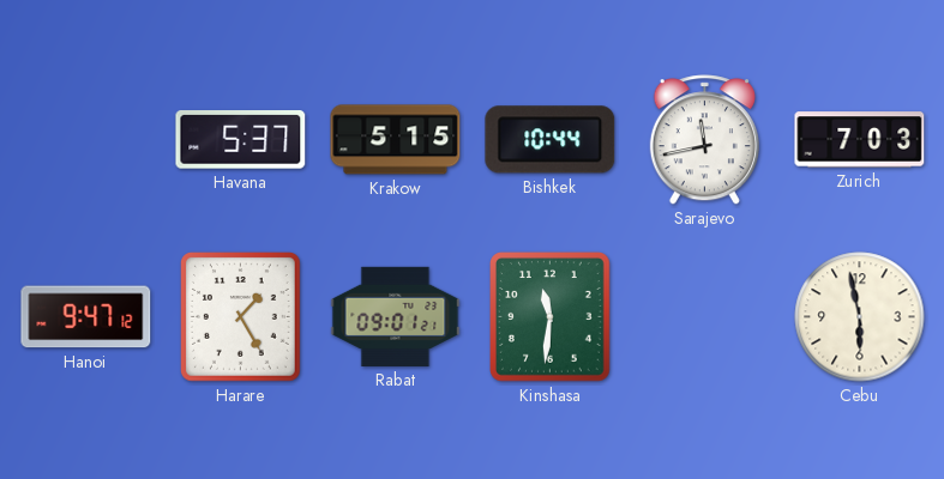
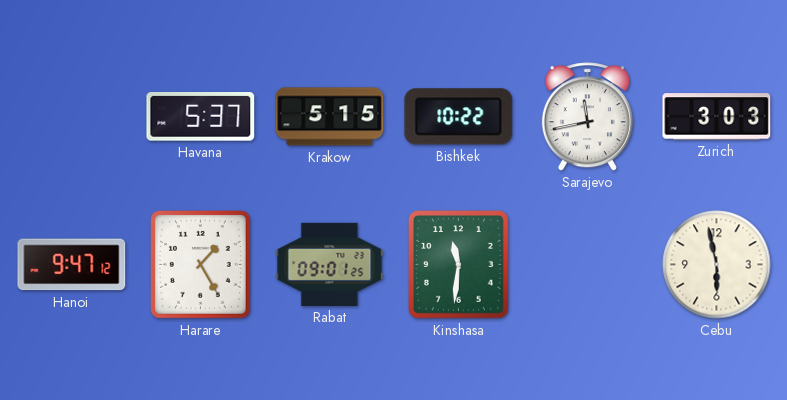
Bishkek: 10:44 -> 10:22
Zurich: 7:03 -> 3:03
Rabat: 09:01:21 -> 09:01:25
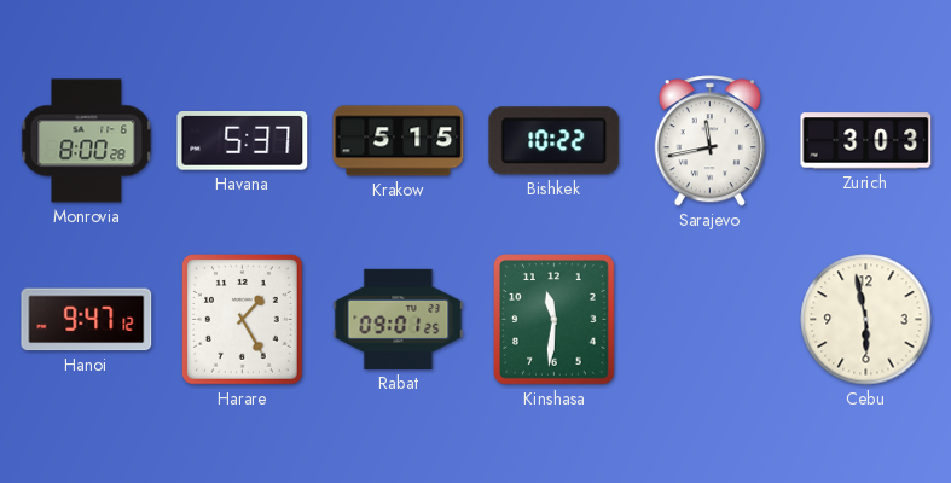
Monrovia: none -> 8:00
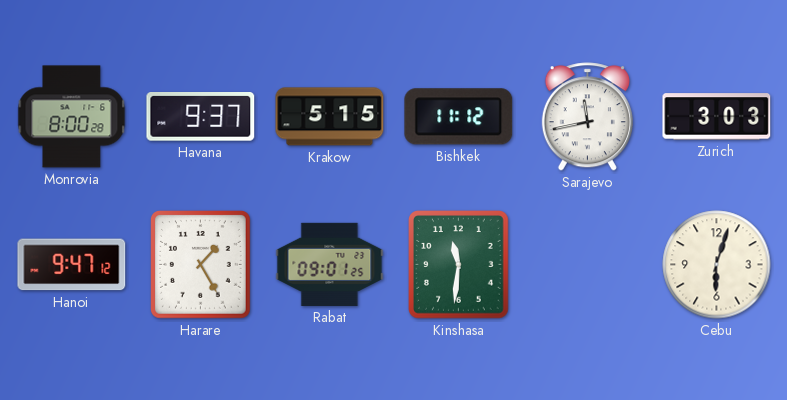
Havana: 5:37 -> 9:37
Bishkek: 10:22 -> 11:12
Cebu: 5:58 -> 6:03
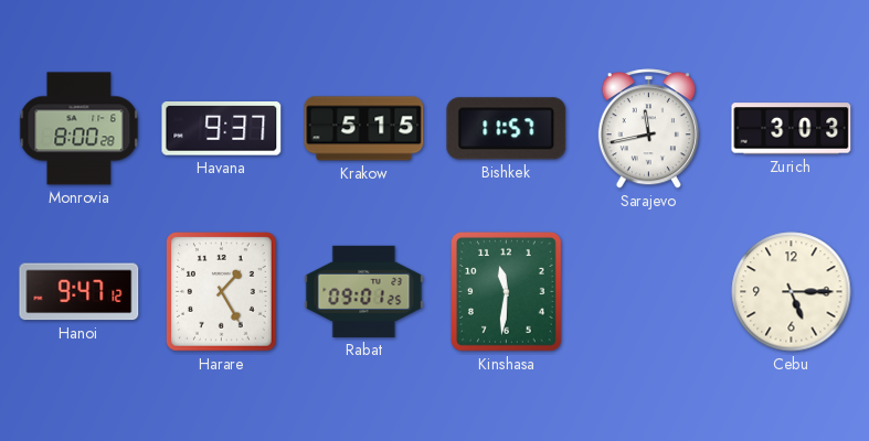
Bishkek: 11:12 -> 11:57
Cebu: 6:03 -> 5:15
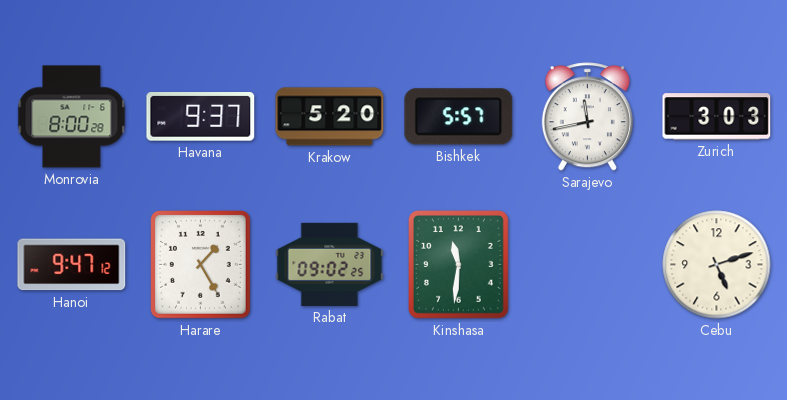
Krakow: 5:15 -> 5:20
Bishkek: 11:57 -> 5:57
Rabat: 09:01 -> 09:02
Cebu: 5:15 -> 5:12
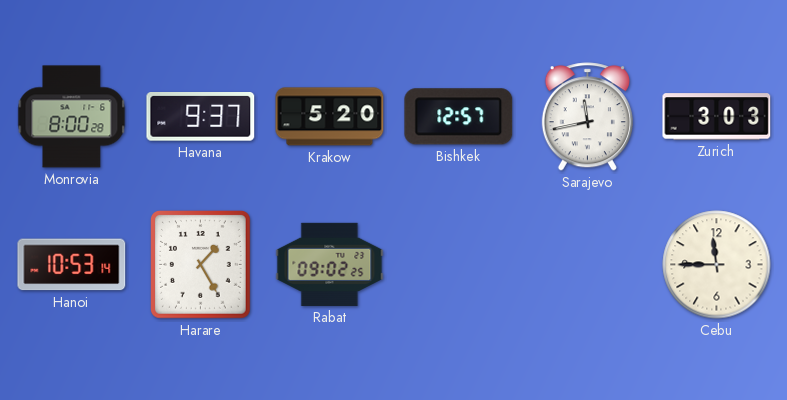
Bishkek: 5:57 -> 12:57
Hanoi: 9:47 -> 10:53
Kinshasa: 11:31 -> none
Cebu: 5:12 -> 11:45
